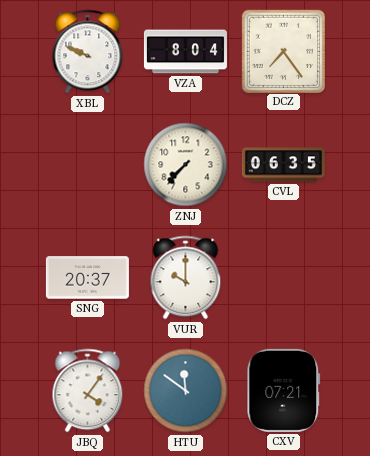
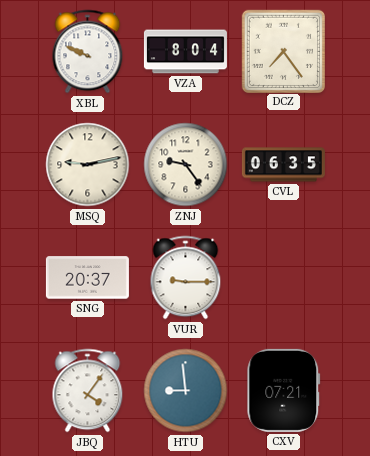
MSQ: none -> 9:13
ZNJ: 7:37 -> 9:24
VUR: 10:00 -> 9:15
HTU: 11:51 -> 8:59
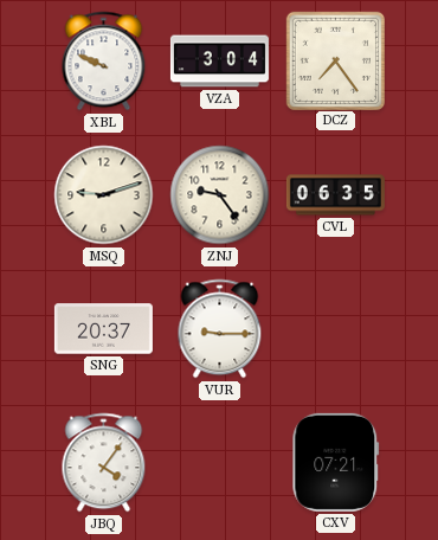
VZA: 8:04 -> 3:04
MSQ: 9:13 -> 9:12
HTU: 8:59 -> none
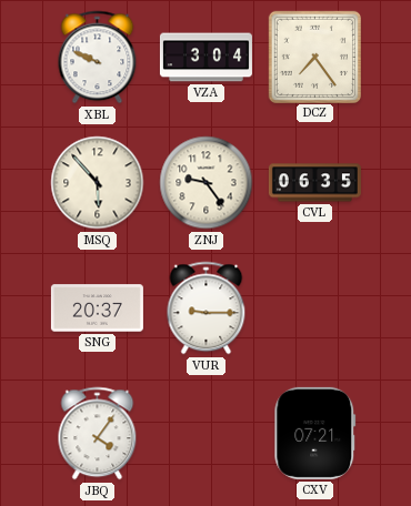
MSQ: 9:12 -> 5:53
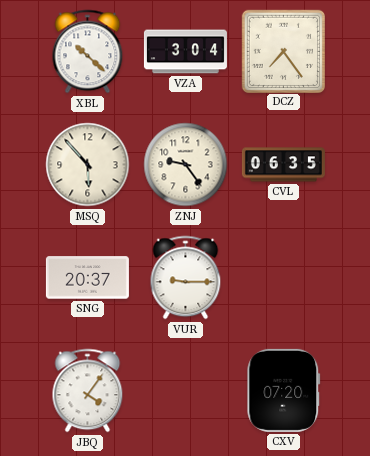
XBL: 9:49 -> 10:22
CXV: 07:21 -> 07:20
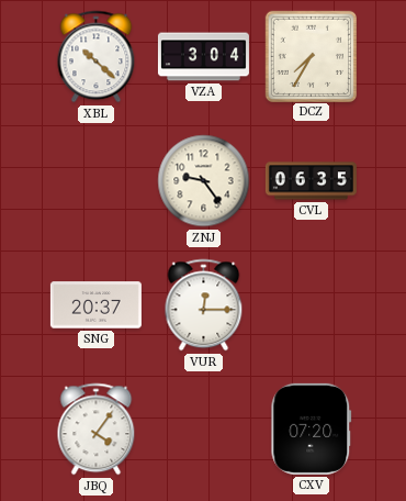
DCZ: 7:24 -> 7:35
MSQ: 5:53 -> none
VUR: 9:15 -> 12:15
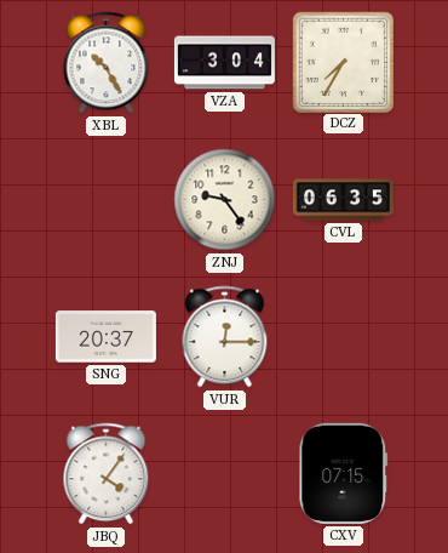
XBL: 10:22 -> 10:25
CXV: 07:20 -> 07:15
